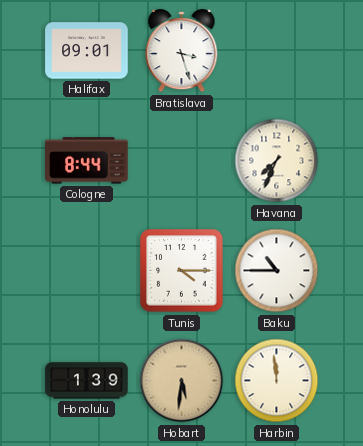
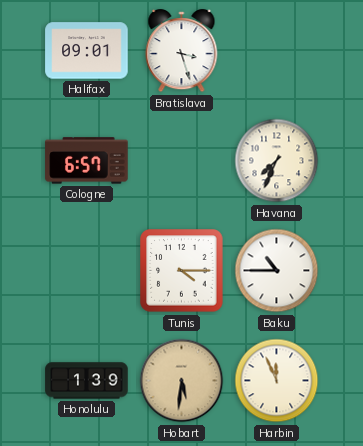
Cologne: 8:44 -> 6:57
Harbin: 11:59 -> 11:56
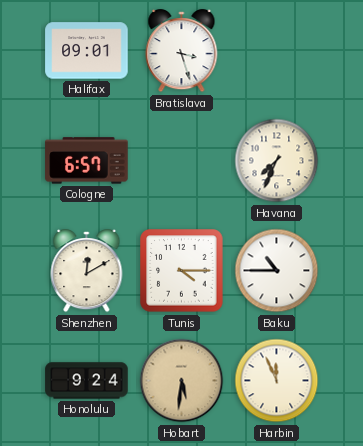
Shenzhen: none -> 12:10
Honolulu: 1:39 -> 9:24
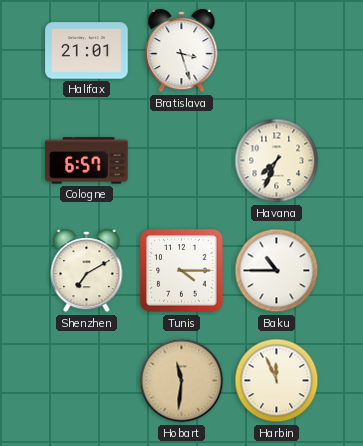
Halifax: 09:01 -> 21:01
Shenzhen: 12:10 -> 7:10
Honolulu: 9:24 -> none
Hobart: 5:31 -> 11:31
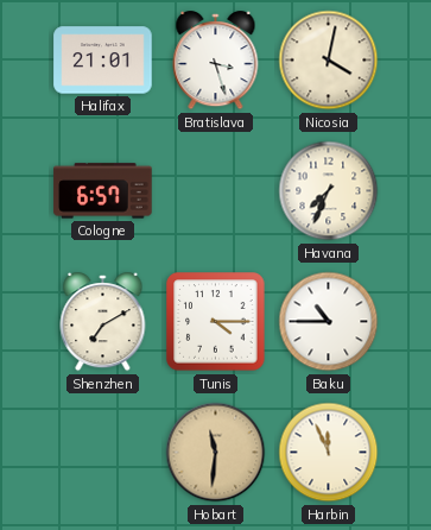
Nicosia: none -> 4:02
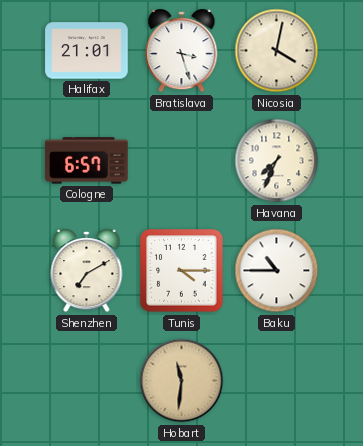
Harbin: 11:56 -> none
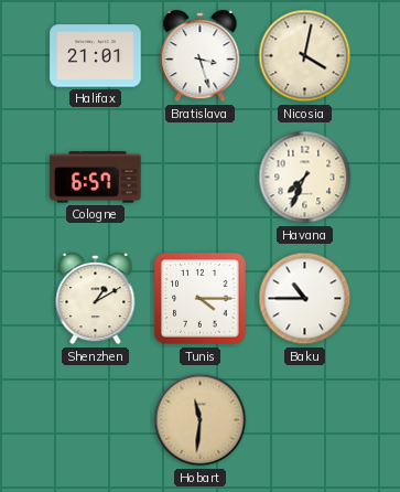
Shenzhen: 7:10 -> 1:10
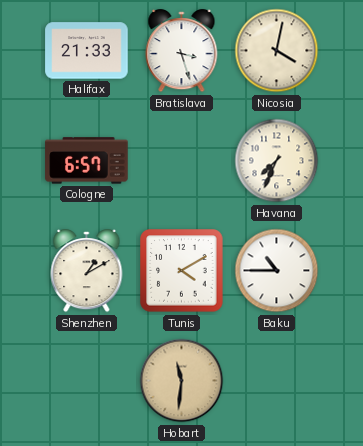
Halifax: 21:01 -> 21:33
Tunis: 4:15 -> 4:10
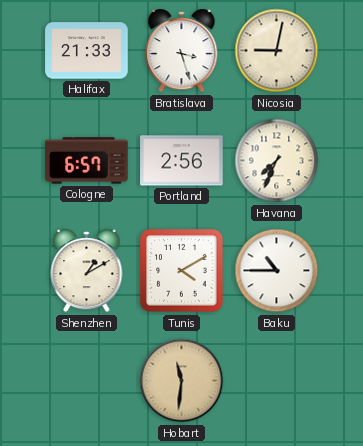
Nicosia: 4:02 -> 9:02
Portland: none -> 2:56
